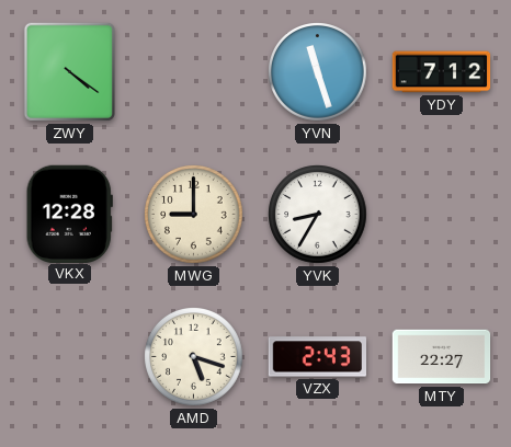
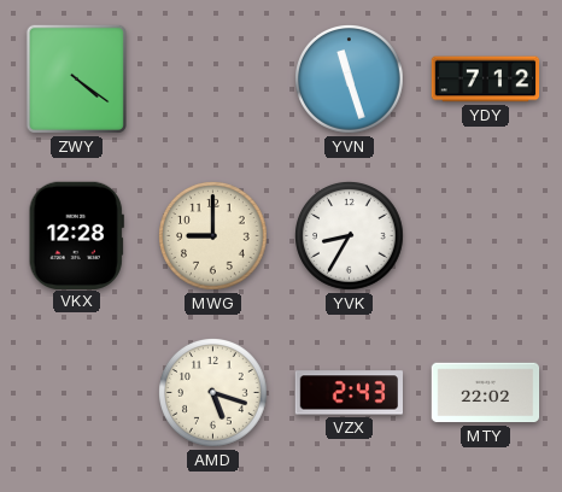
MTY: 22:27 -> 22:02
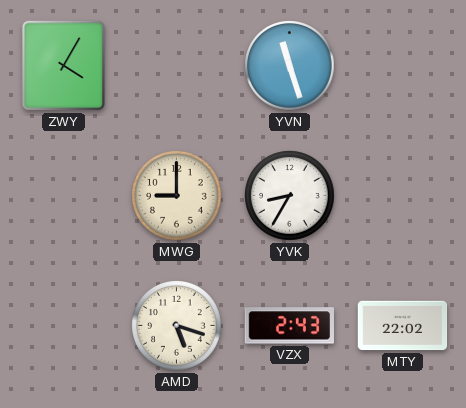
ZWY: 4:21 -> 4:05
YDY: 7:12 -> none
VKX: 12:28 -> none
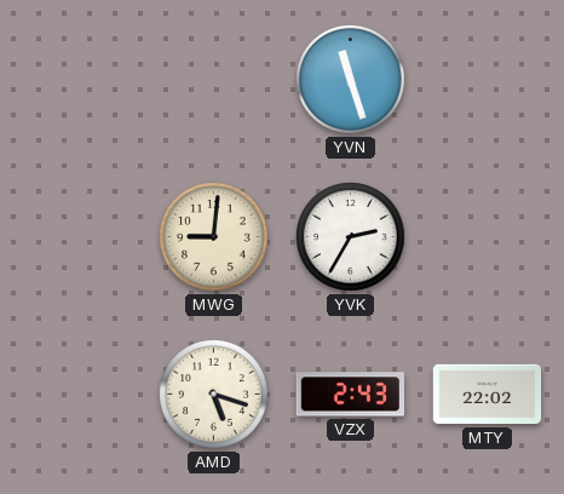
ZWY: 4:05 -> none
MWG: 9:00 -> 9:01
YVK: 8:35 -> 2:35
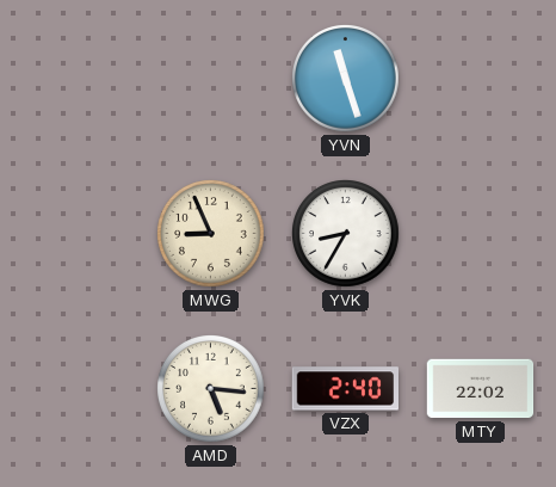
MWG: 9:01 -> 8:56
YVK: 2:35 -> 8:35
AMD: 5:18 -> 5:16
VZX: 2:43 -> 2:40
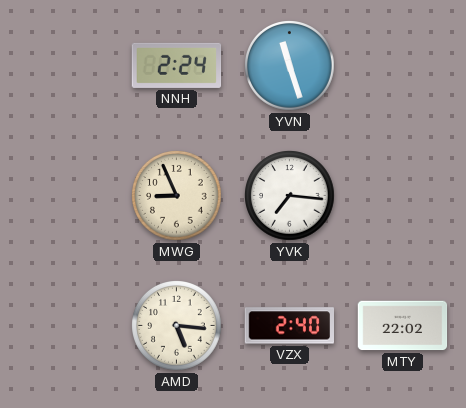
NNH: none -> 2:24
YVK: 8:35 -> 7:16
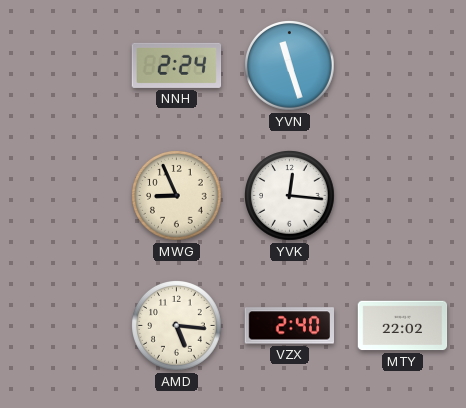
YVK: 7:16 -> 12:16
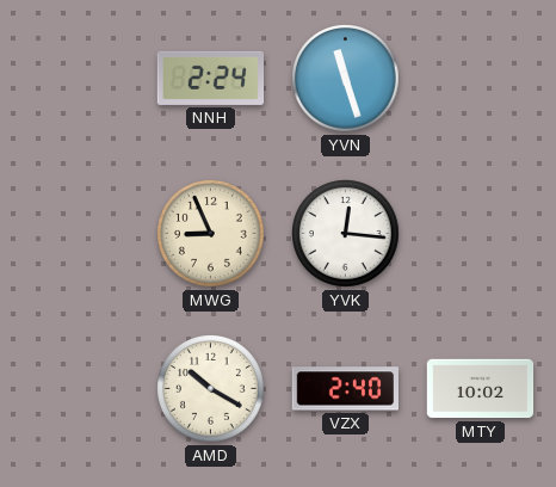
AMD: 5:16 -> 10:20
MTY: 22:02 -> 10:02
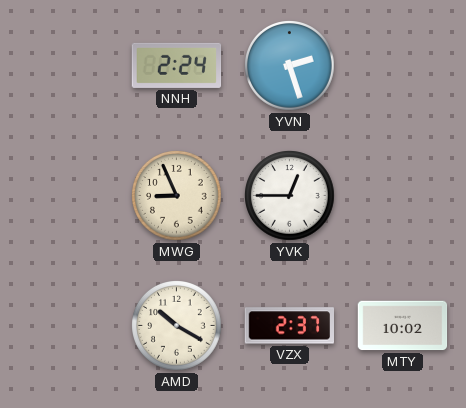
YVN: 11:27 -> 2:27
YVK: 12:16 -> 12:45
VZX: 2:40 -> 2:37
